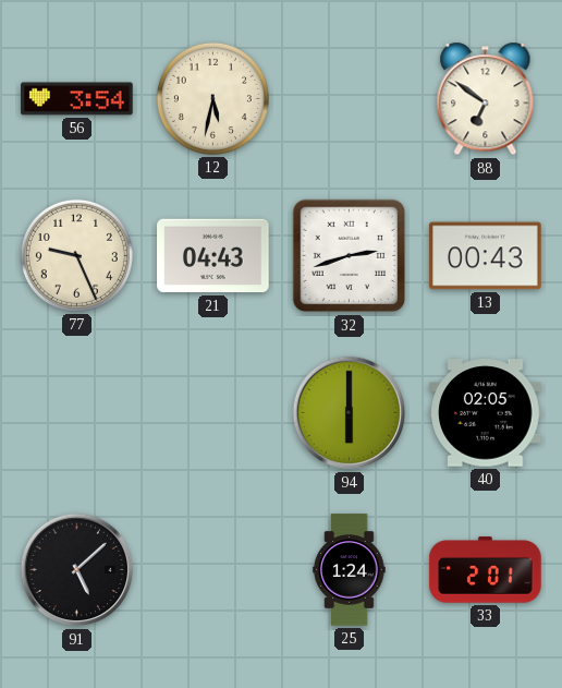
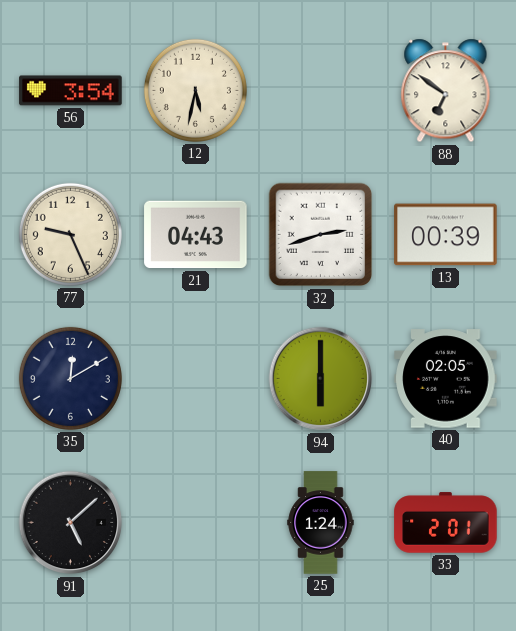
13: 00:43 -> 00:39
35: none -> 12:10
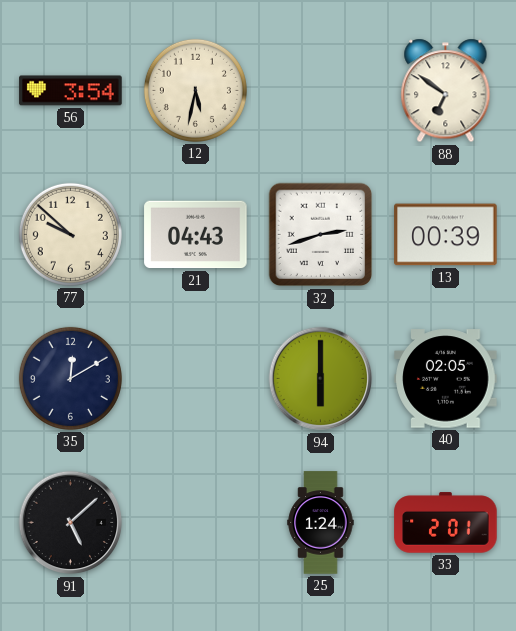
77: 9:26 -> 9:52
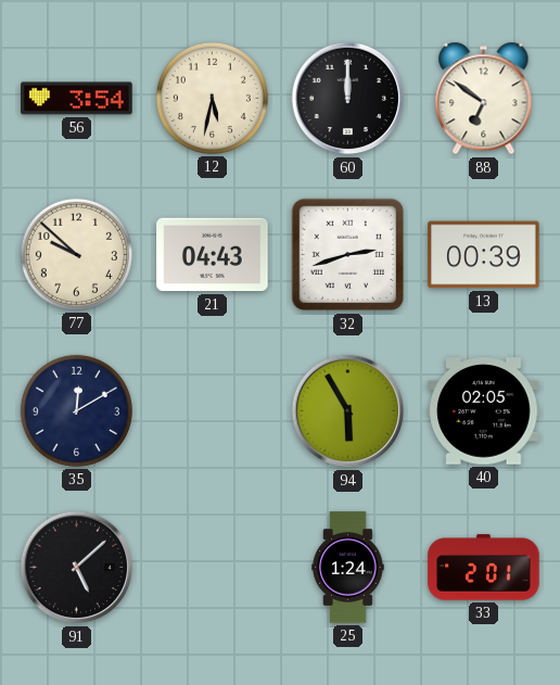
60: none -> 12:00
94: 6:00 -> 5:55
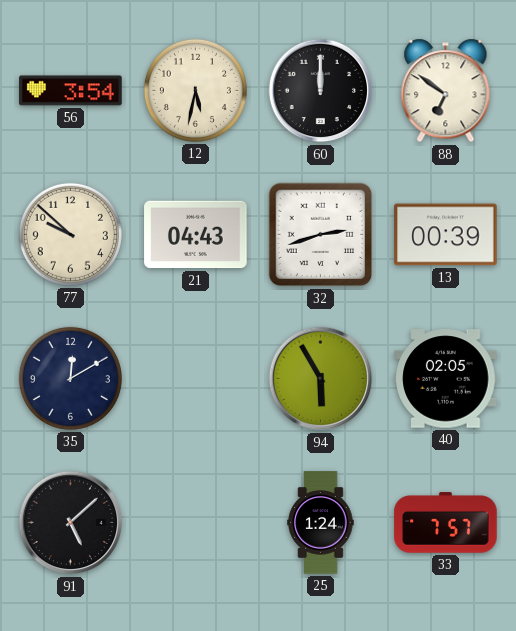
33: 2:01 -> 7:57
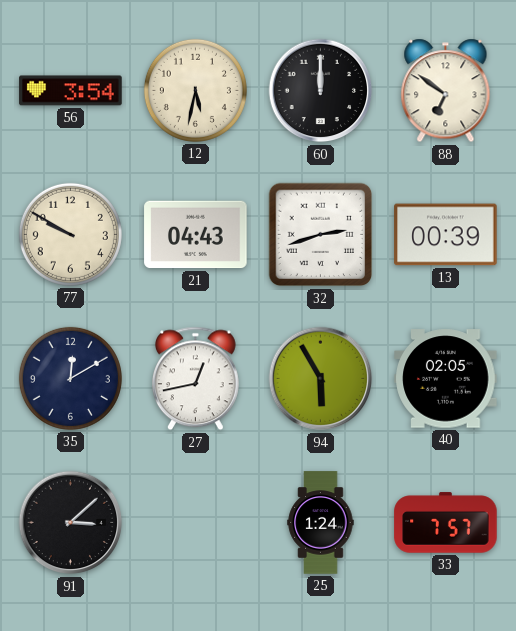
77: 9:52 -> 9:50
27: none -> 12:43
91: 5:08 -> 3:08
